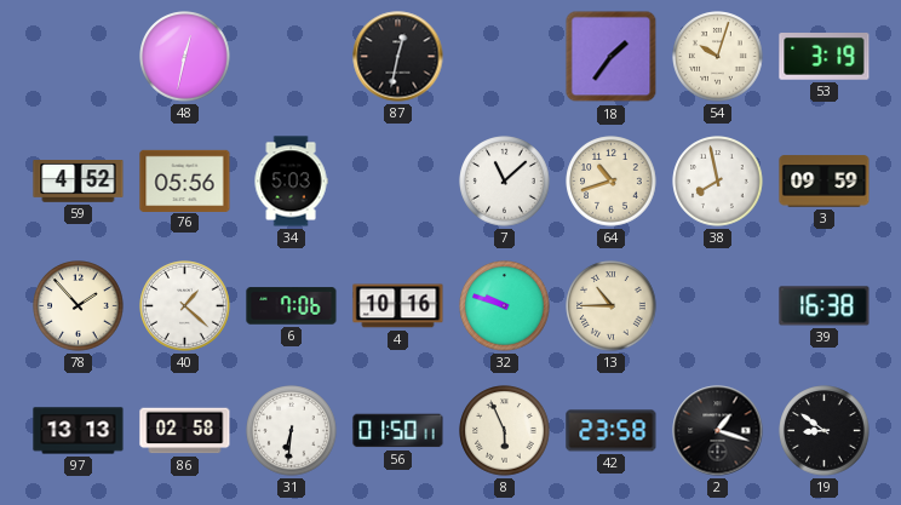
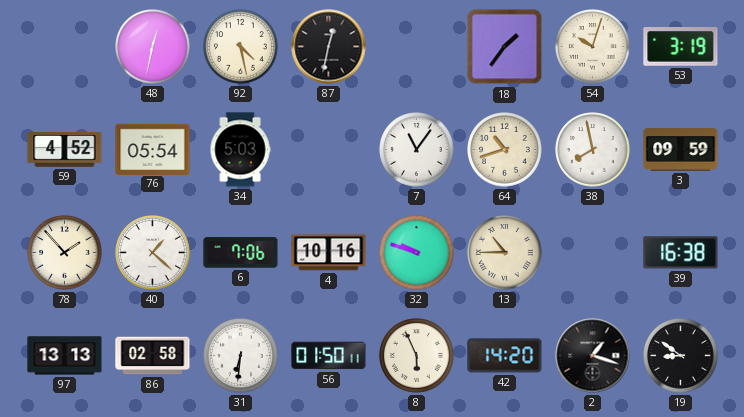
92: none -> 4:28
76: 05:56 -> 05:54
7: 11:08 -> 11:06
42: 23:58 -> 14:20
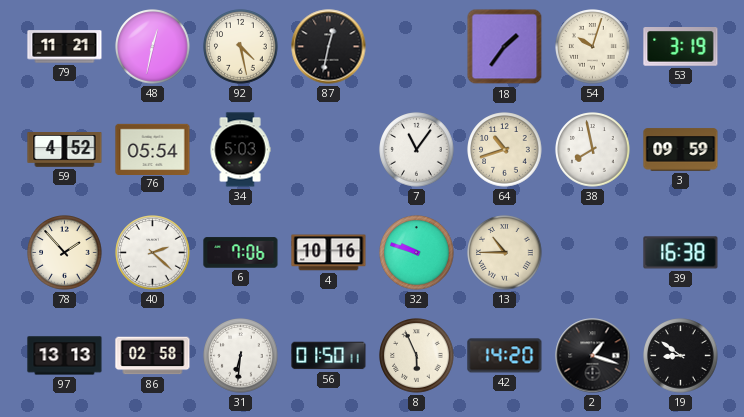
79: none -> 11:21
40: 1:22 -> 2:22
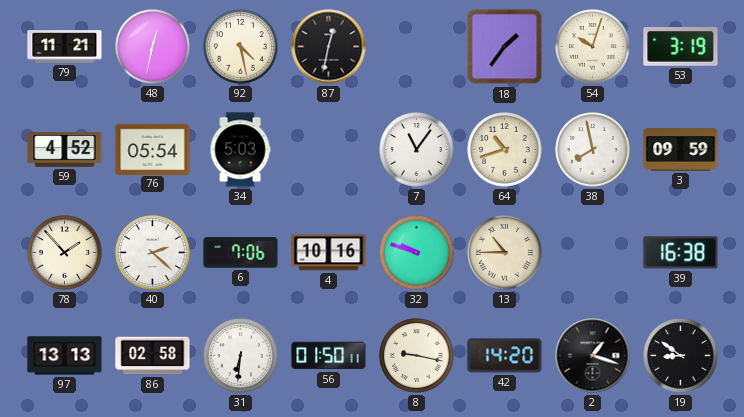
8: 5:56 -> 9:17
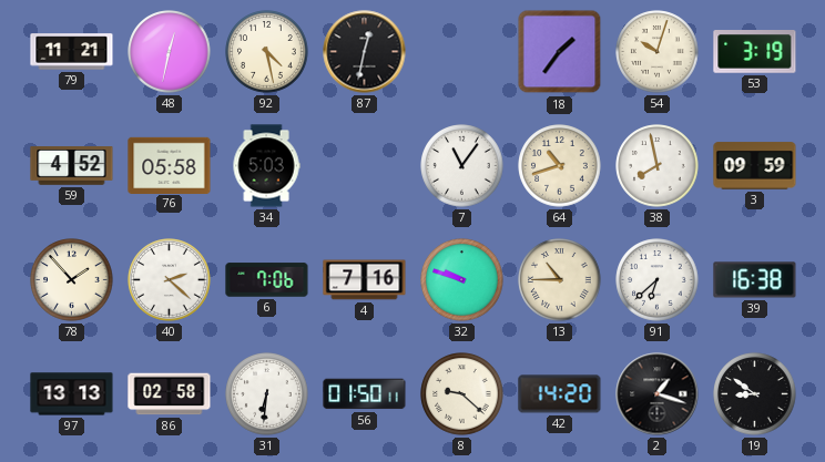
76: 05:54 -> 05:58
4: 10:16 -> 7:16
91: none -> 6:38
8: 9:17 -> 9:22
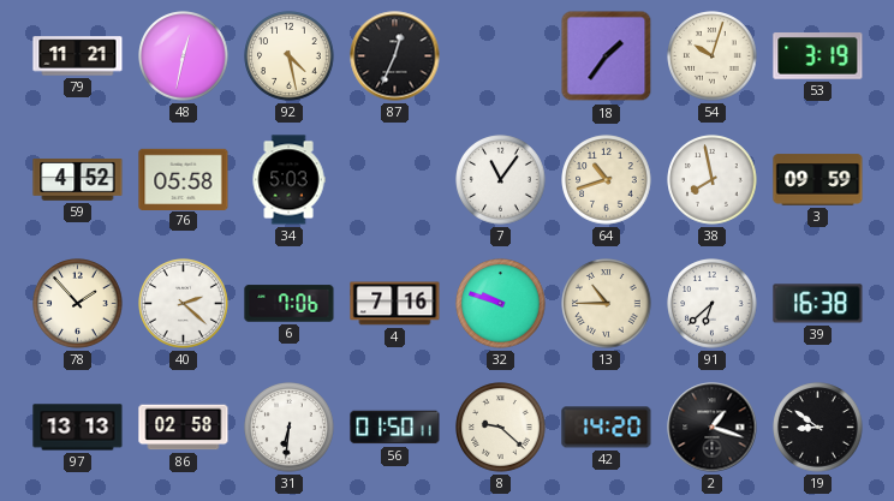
87: 12:32 -> 12:34
